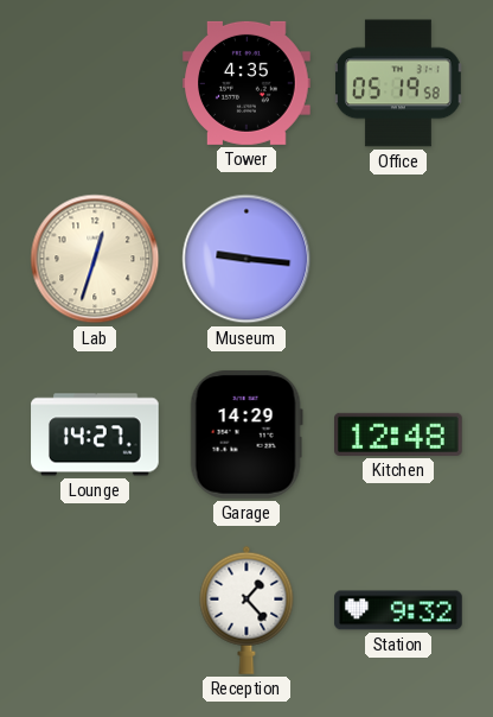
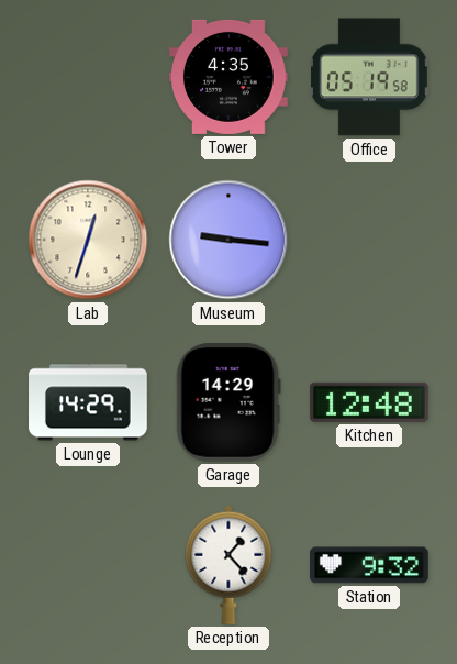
Lounge: 14:27 -> 14:29
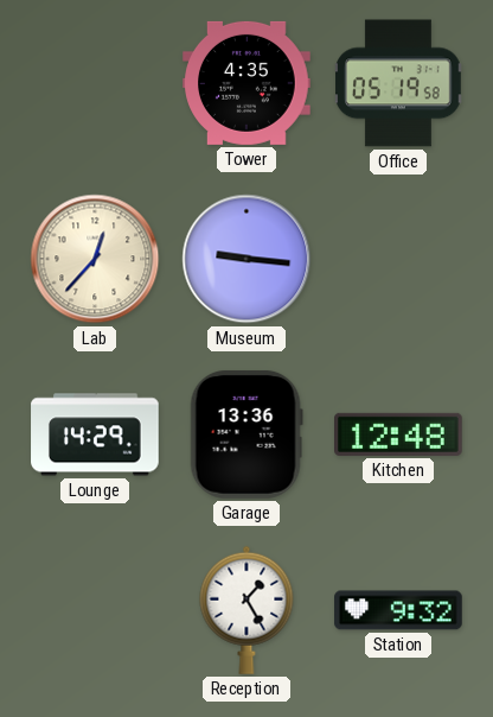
Lab: 12:33 -> 12:37
Garage: 14:29 -> 13:36
Reception: 1:23 -> 1:25
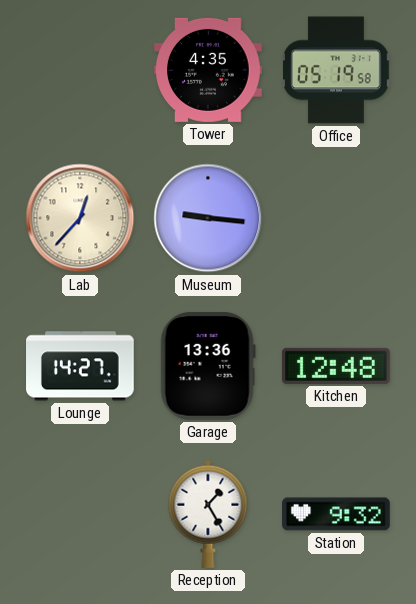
Lounge: 14:29 -> 14:27
